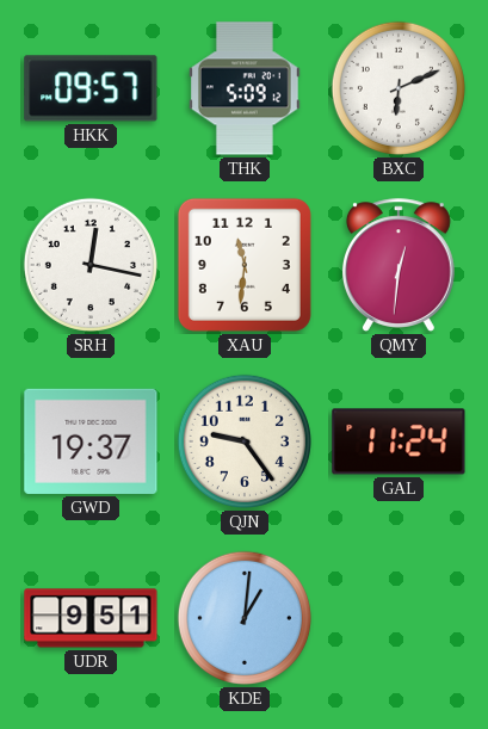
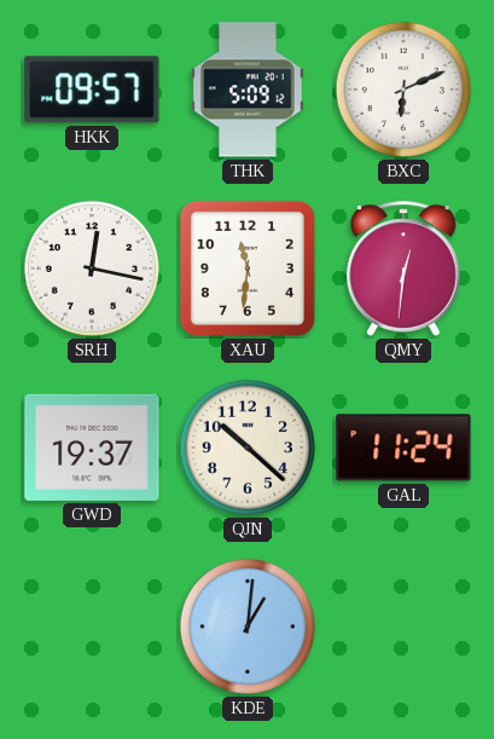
QJN: 9:24 -> 10:22
UDR: 9:51 -> none
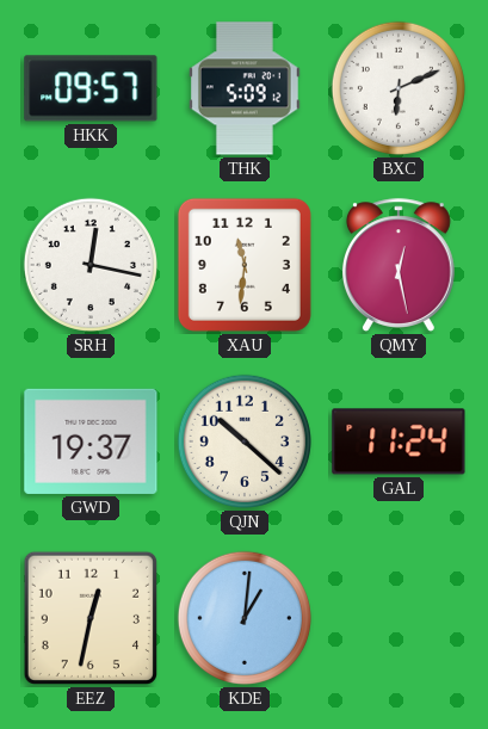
QMY: 12:31 -> 12:28
EEZ: none -> 12:32
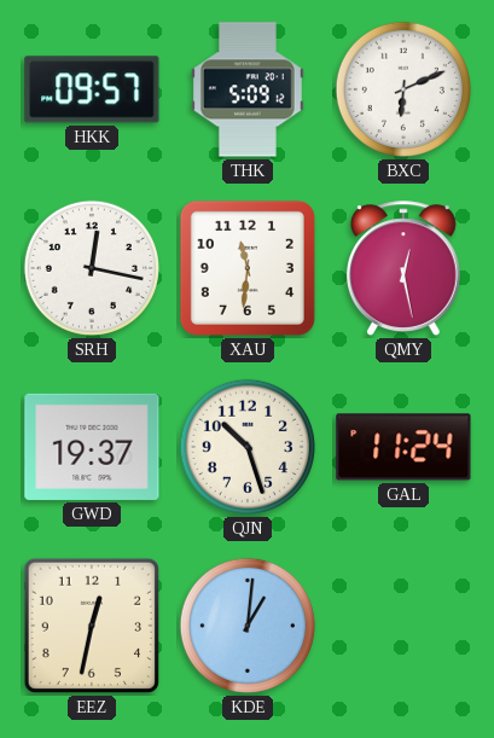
QJN: 10:22 -> 10:27
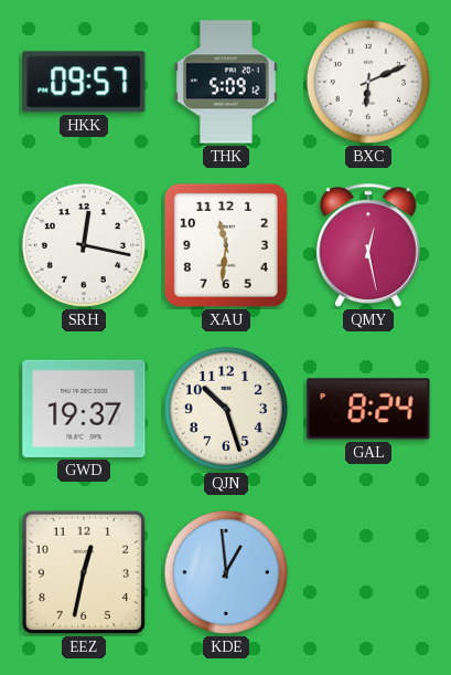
GAL: 11:24 -> 8:24
KDE: 1:01 -> 12:59
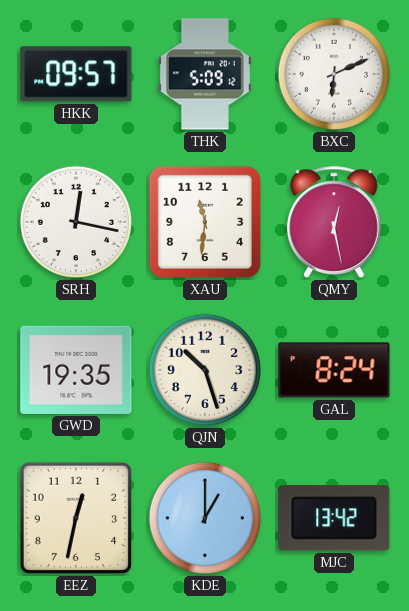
GWD: 19:37 -> 19:35
KDE: 12:59 -> 1:00
MJC: none -> 13:42
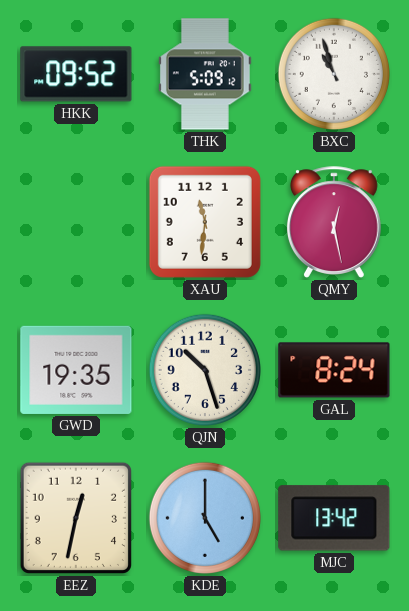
HKK: 09:57 -> 09:52
BXC: 6:11 -> 10:57
SRH: 12:17 -> none
KDE: 1:00 -> 5:00
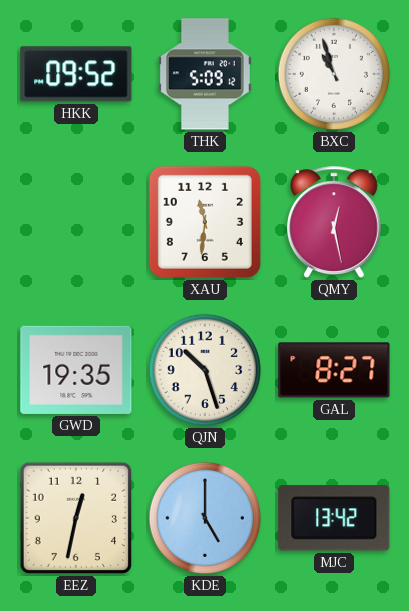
GAL: 8:24 -> 8:27
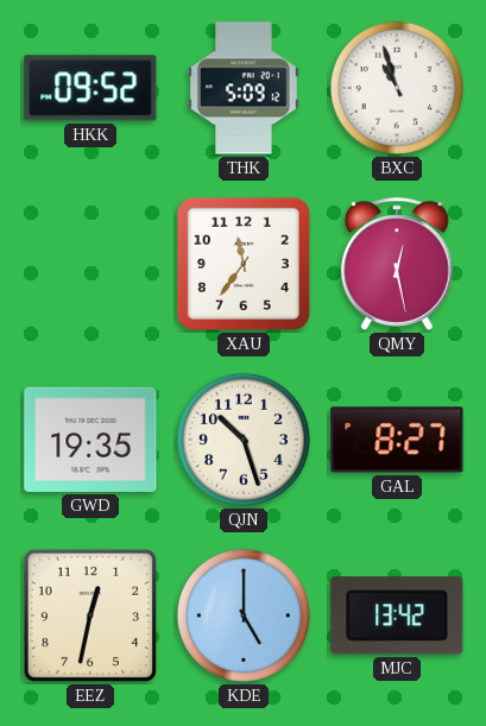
XAU: 11:31 -> 11:36
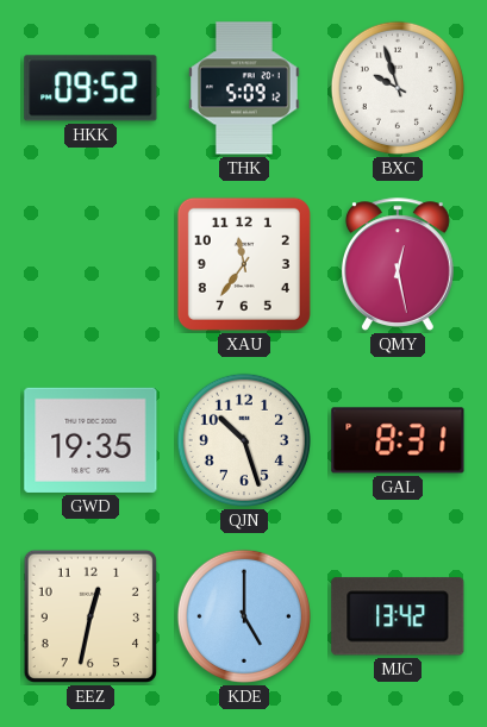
BXC: 10:57 -> 9:57
GAL: 8:27 -> 8:31
